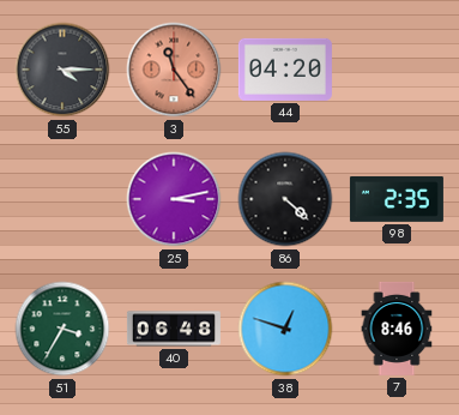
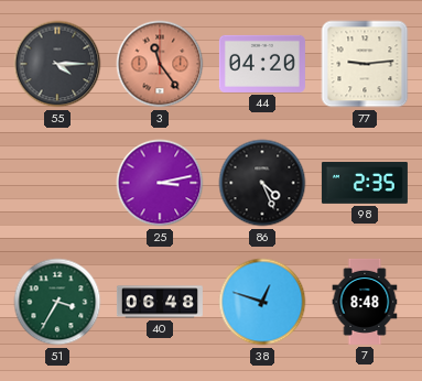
77: none -> 9:14
86: 4:22 -> 4:26
7: 8:46 -> 8:48
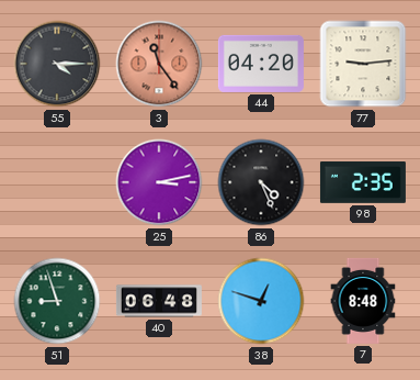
51: 3:35 -> 8:57
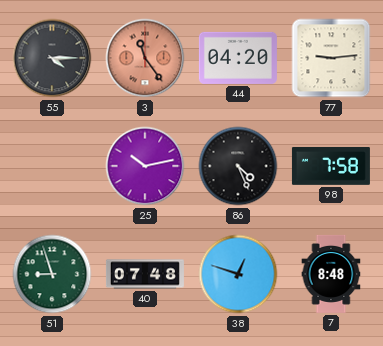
25: 3:13 -> 10:13
98: 2:35 -> 7:58
40: 06:48 -> 07:48
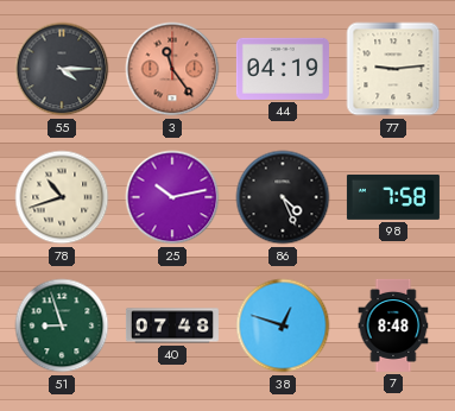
44: 04:20 -> 04:19
78: none -> 10:42
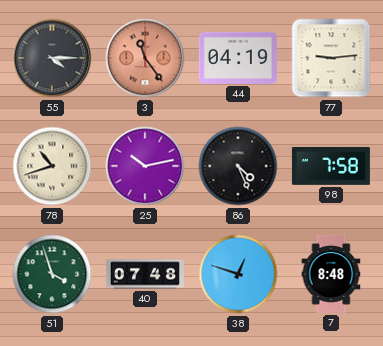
51: 8:57 -> 3:57
